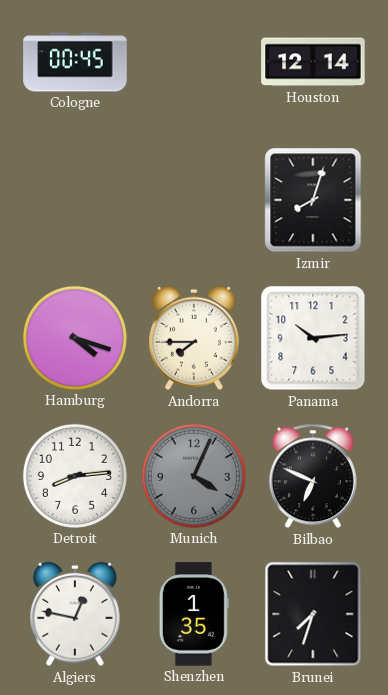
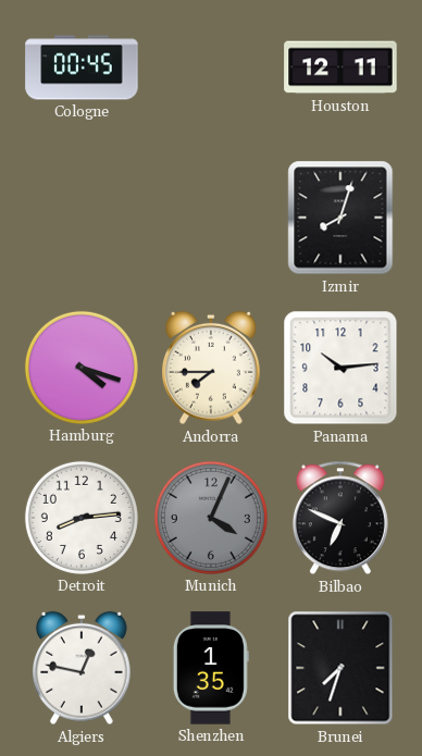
Houston: 12:14 -> 12:11
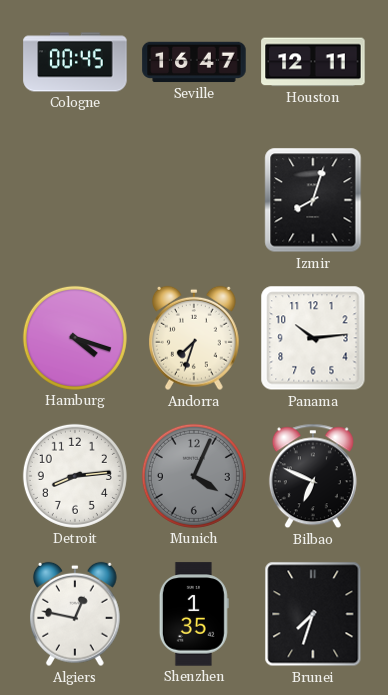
Seville: none -> 16:47
Andorra: 7:45 -> 7:33
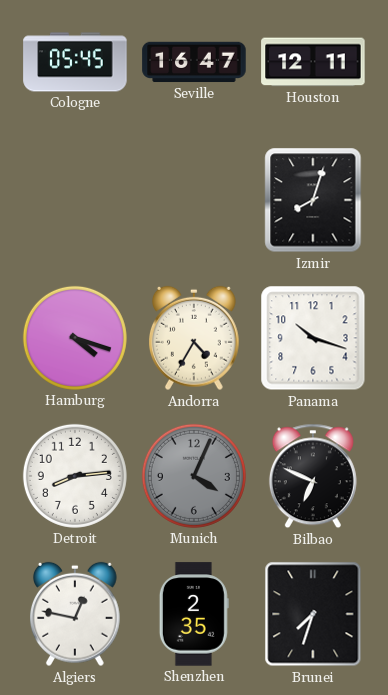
Cologne: 00:45 -> 05:45
Andorra: 7:33 -> 4:35
Panama: 10:14 -> 10:18
Shenzhen: 1:35 -> 2:35
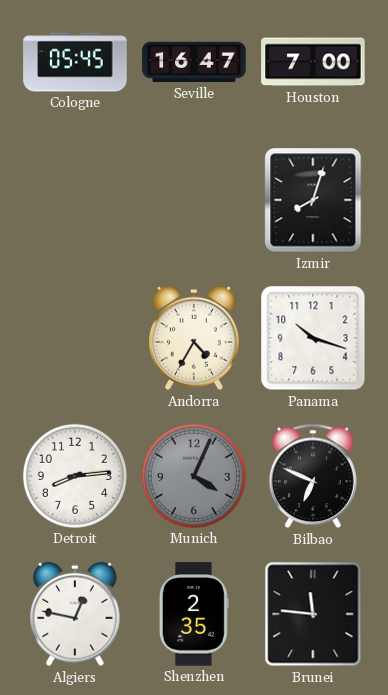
Houston: 12:11 -> 7:00
Hamburg: 4:18 -> none
Brunei: 7:33 -> 11:46
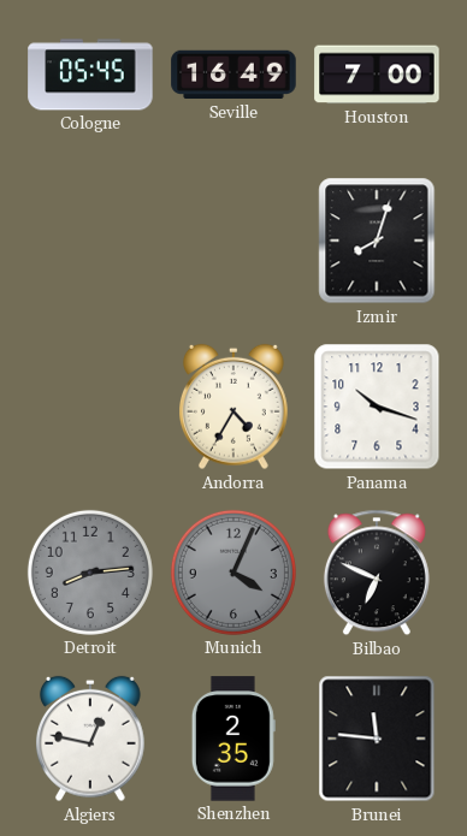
Seville: 16:47 -> 16:49
Detroit dial: white -> grey
